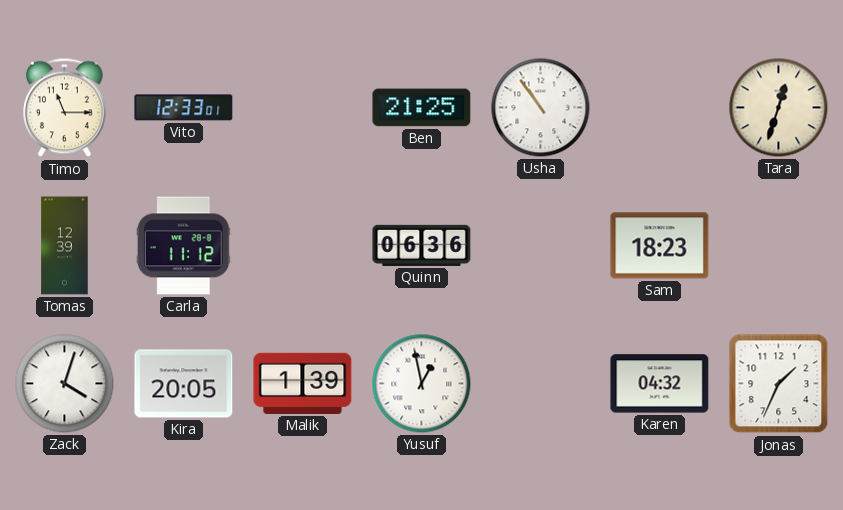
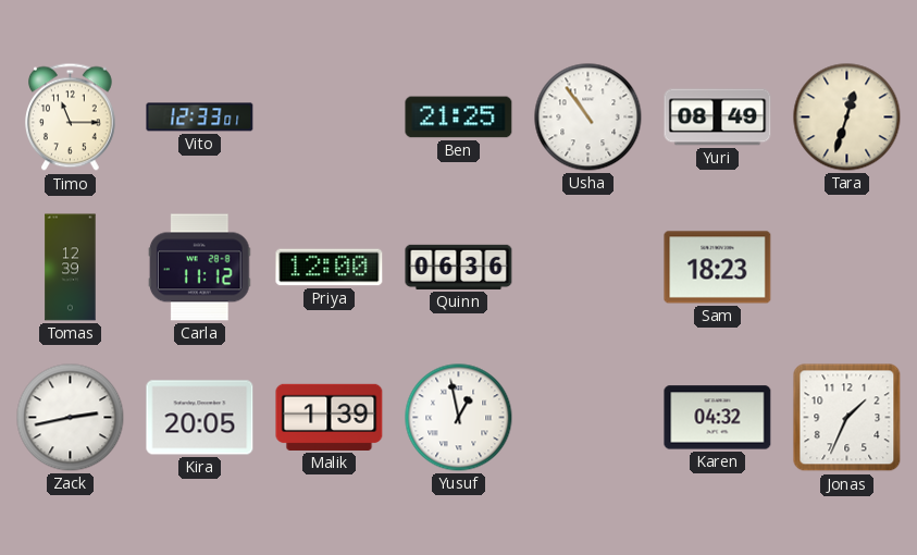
Yuri: none -> 08:49
Priya: none -> 12:00
Zack: 4:03 -> 2:43
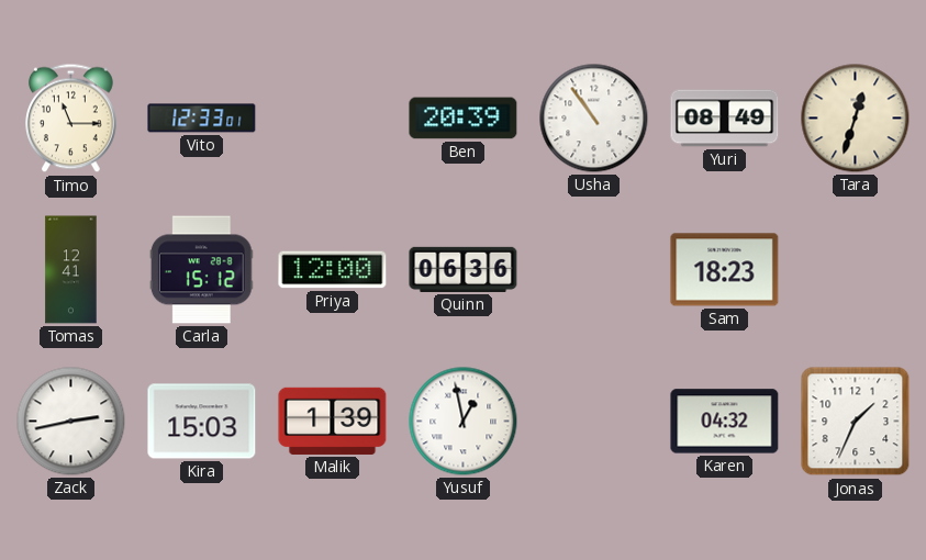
Ben: 21:25 -> 20:39
Tomas: 12:39 -> 12:41
Carla: 11:12 -> 15:12
Kira: 20:05 -> 15:03
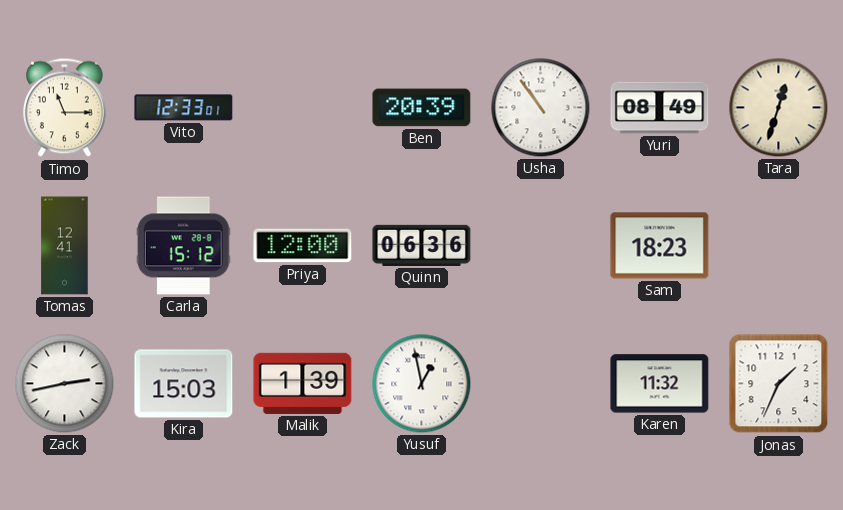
Karen: 04:32 -> 11:32
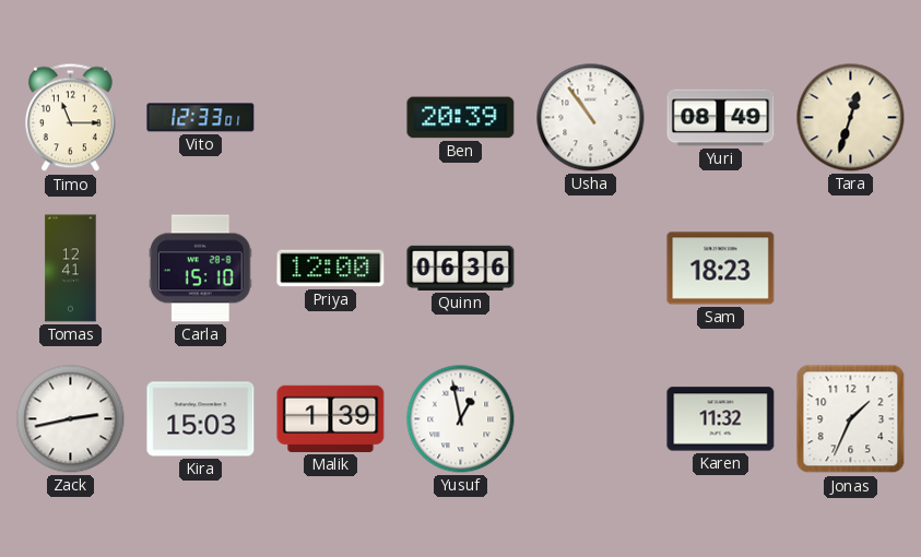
Carla: 15:12 -> 15:10
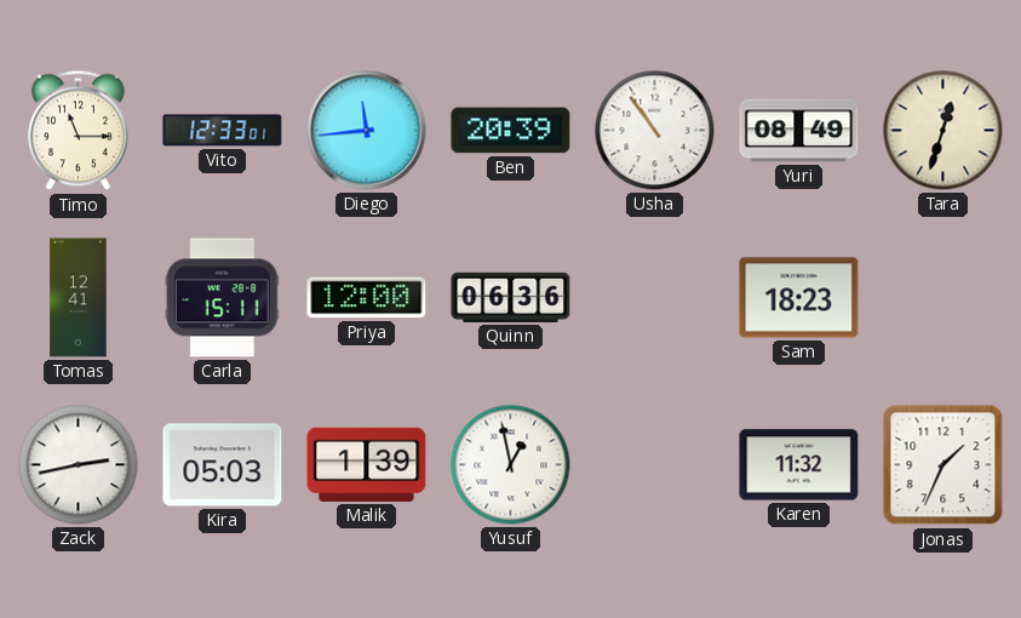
Diego: none -> 11:44
Carla: 15:10 -> 15:11
Kira: 15:03 -> 05:03
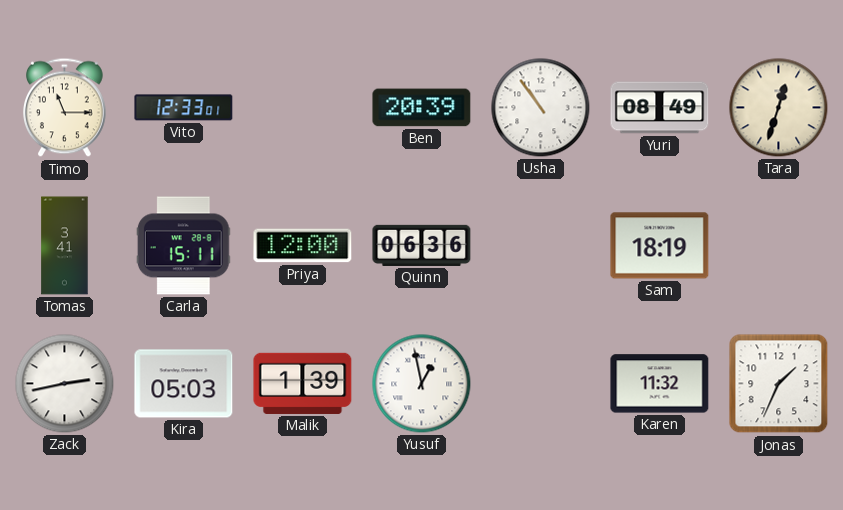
Diego: 11:44 -> none
Tomas: 12:41 -> 3:41
Sam: 18:23 -> 18:19
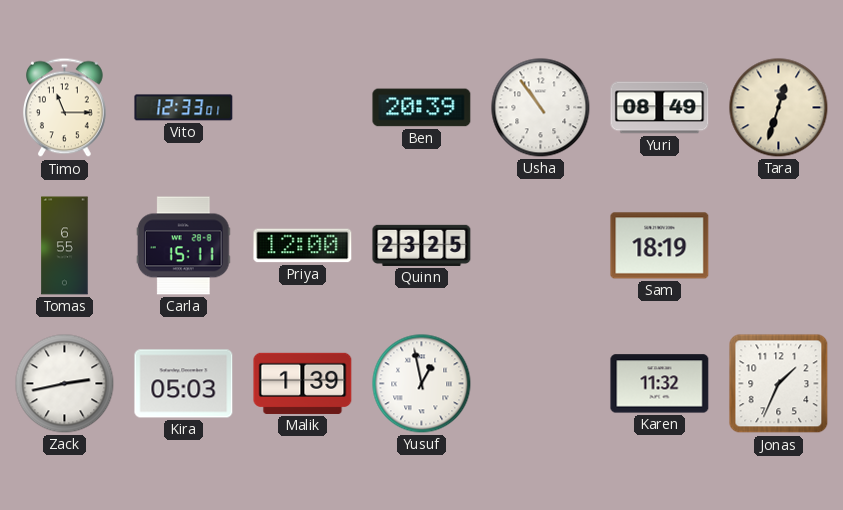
Tomas: 3:41 -> 6:55
Quinn: 06:36 -> 23:25
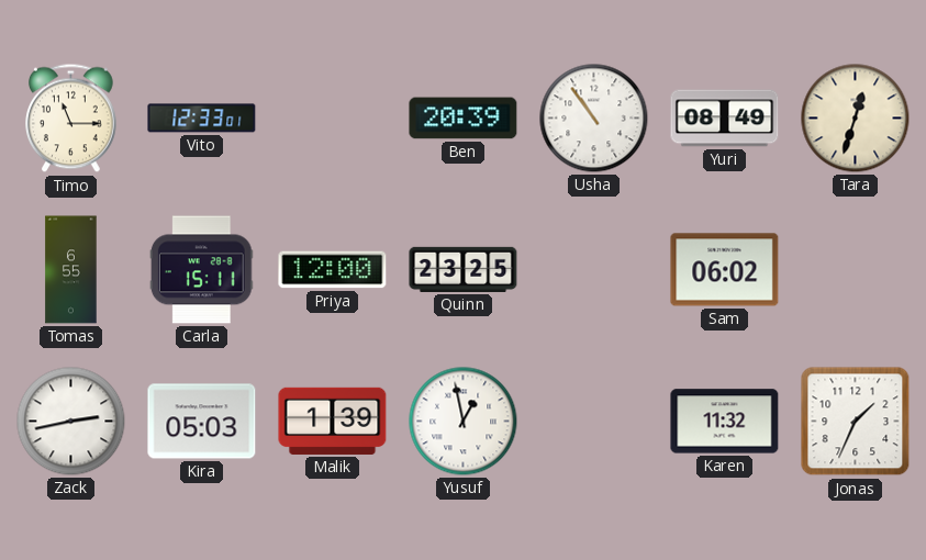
Sam: 18:19 -> 06:02
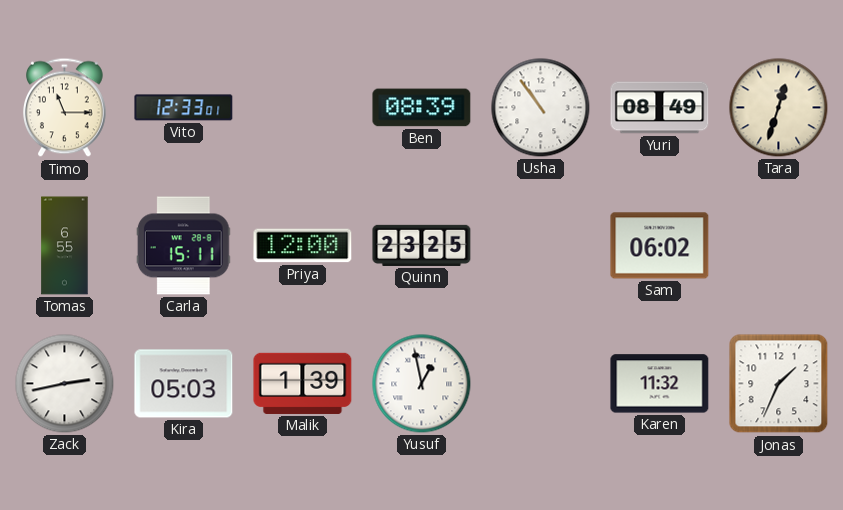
Ben: 20:39 -> 08:39
